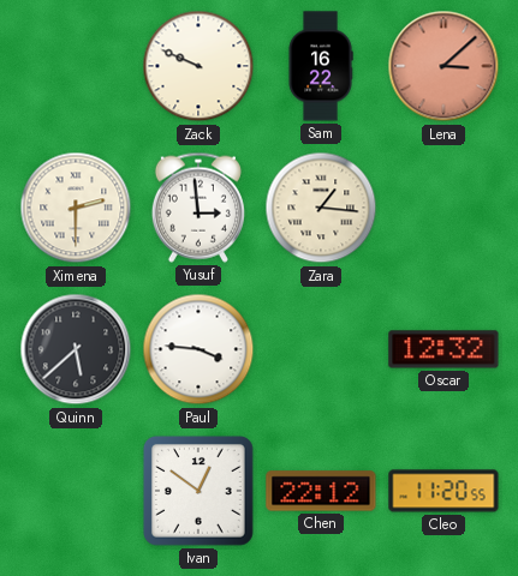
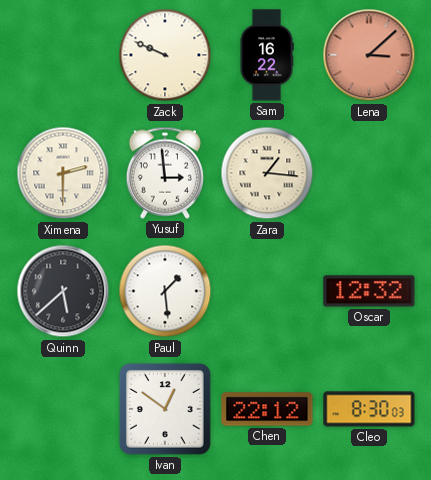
Paul: 3:46 -> 1:29
Cleo: 11:20 -> 8:30
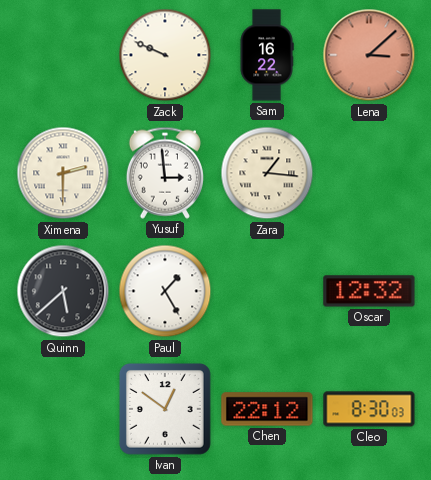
Paul: 1:29 -> 1:25
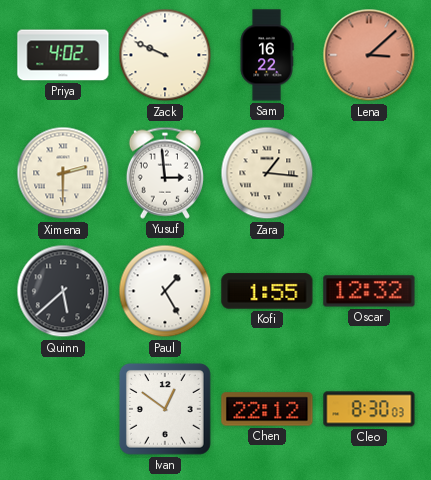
Priya: none -> 4:02
Kofi: none -> 1:55
